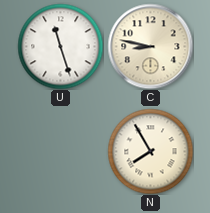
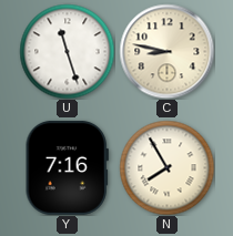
Y: none -> 7:16
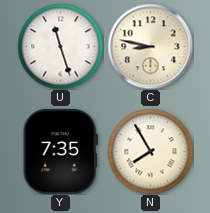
Y: 7:16 -> 7:35
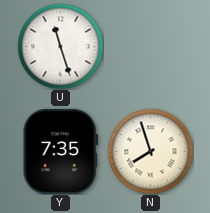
C: 8:47 -> none
N: 7:55 -> 7:57
